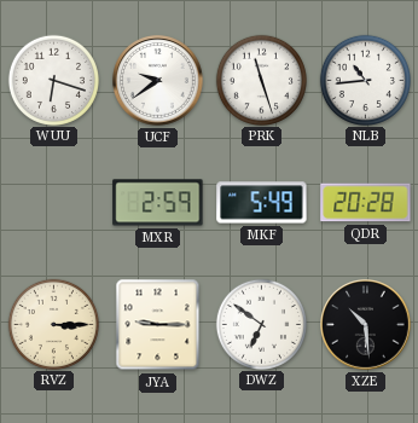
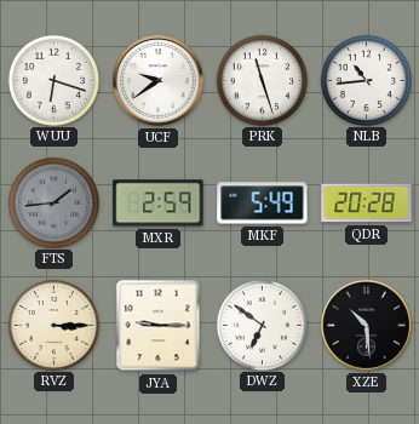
FTS: none -> 1:44
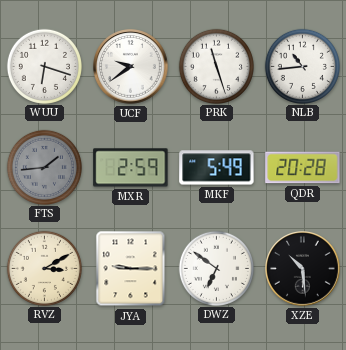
RVZ: 3:15 -> 3:10
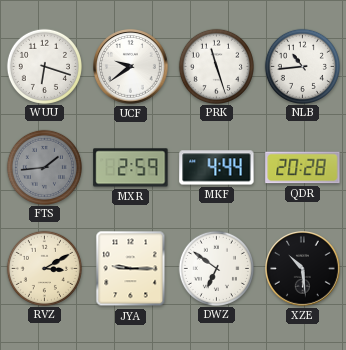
MKF: 5:49 -> 4:44
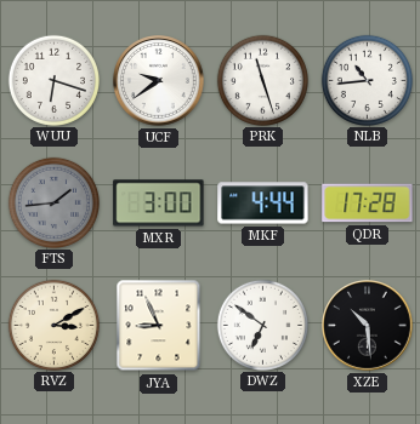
MXR: 2:59 -> 3:00
QDR: 20:28 -> 17:28
JYA: 9:15 -> 8:56
